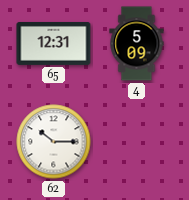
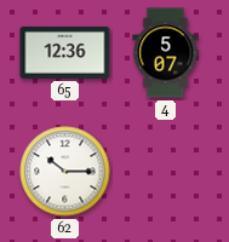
65: 12:31 -> 12:36
4: 5:09 -> 5:07
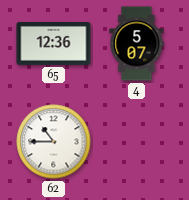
62: 10:15 -> 10:45
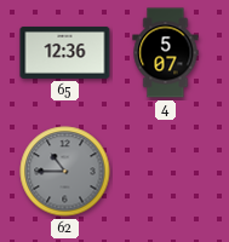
62 dial: white -> grey
